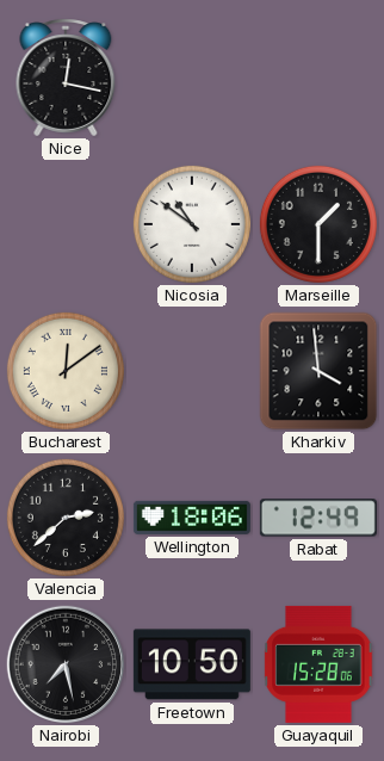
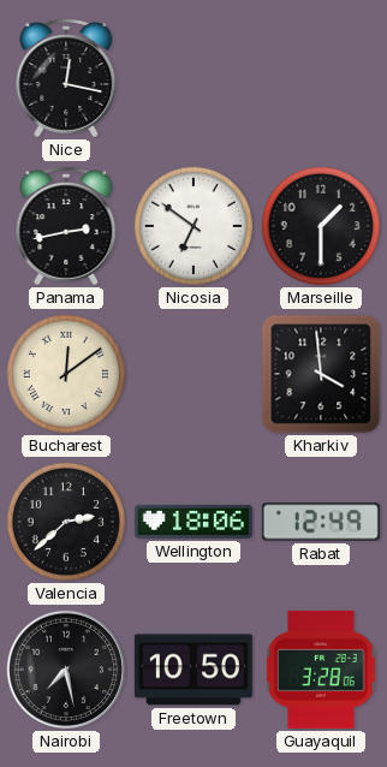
Panama: none -> 2:43
Nicosia: 10:51 -> 6:51
Guayaquil: 15:28 -> 3:28
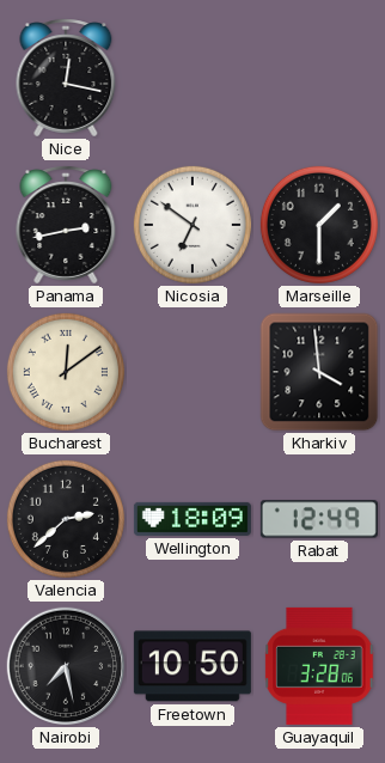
Wellington: 18:06 -> 18:09
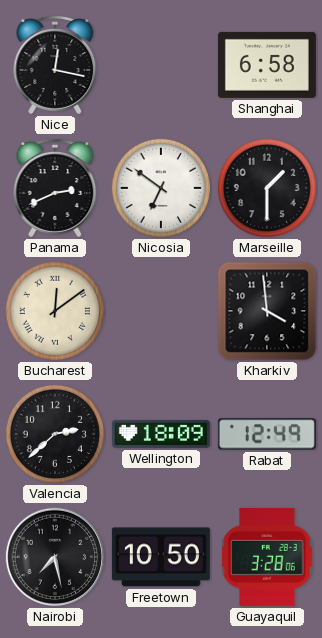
Shanghai: none -> 6:58
Panama: 2:43 -> 2:41
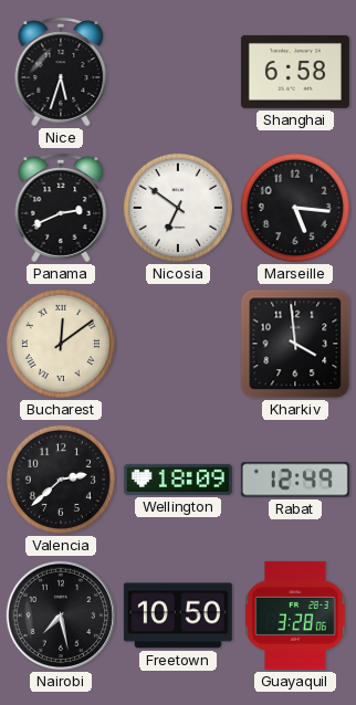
Nice: 12:17 -> 5:33
Marseille: 1:30 -> 5:16
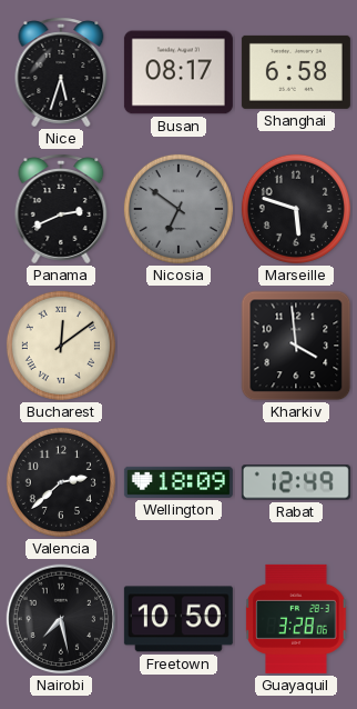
Busan: none -> 08:17
Nicosia dial: white -> grey
Marseille: 5:16 -> 5:48
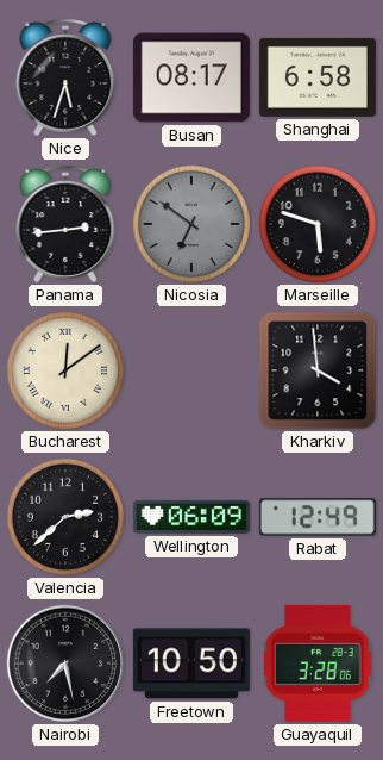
Panama: 2:41 -> 2:44
Wellington: 18:09 -> 06:09
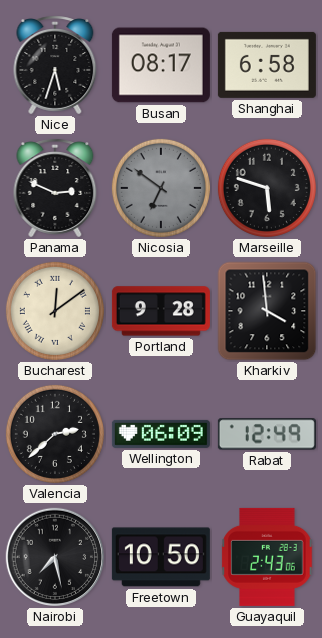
Panama: 2:44 -> 2:49
Portland: none -> 9:28
Guayaquil: 3:28 -> 2:43
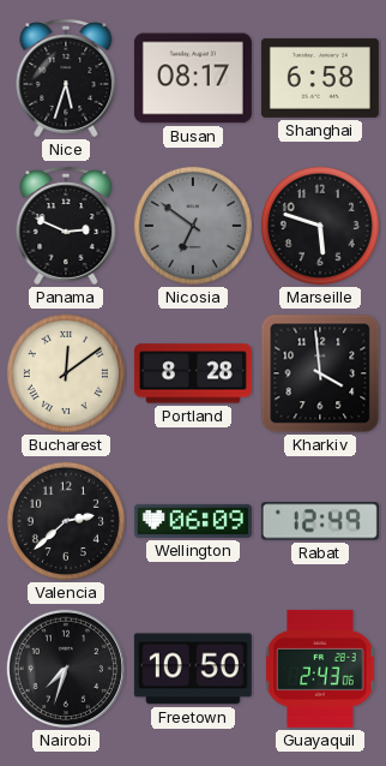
Portland: 9:28 -> 8:28
Nairobi: 7:28 -> 7:33
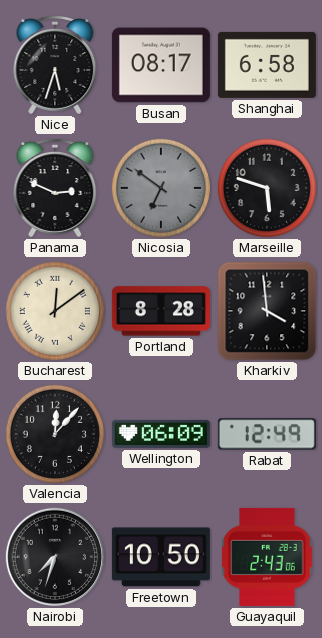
Valencia: 2:38 -> 12:07
